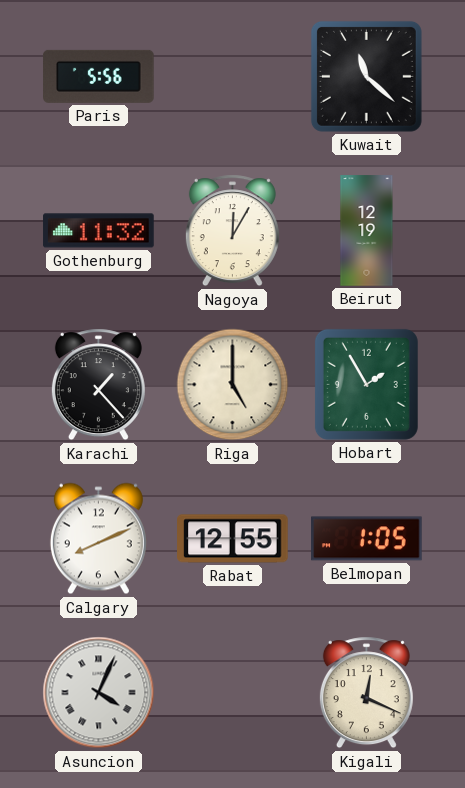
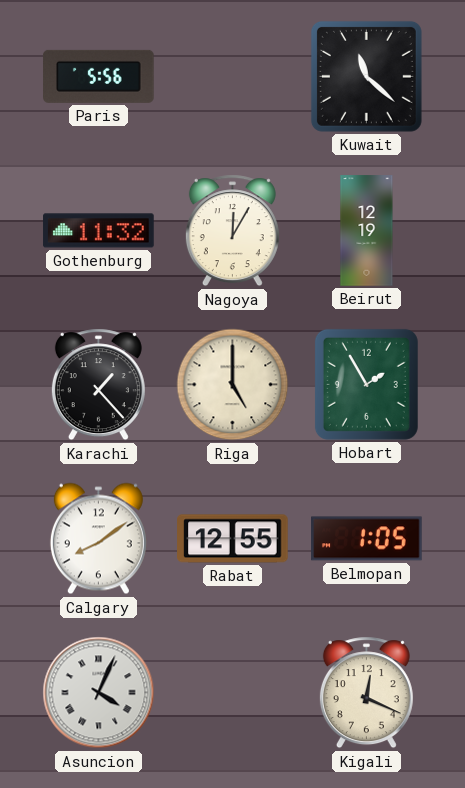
Calgary: 8:11 -> 8:09
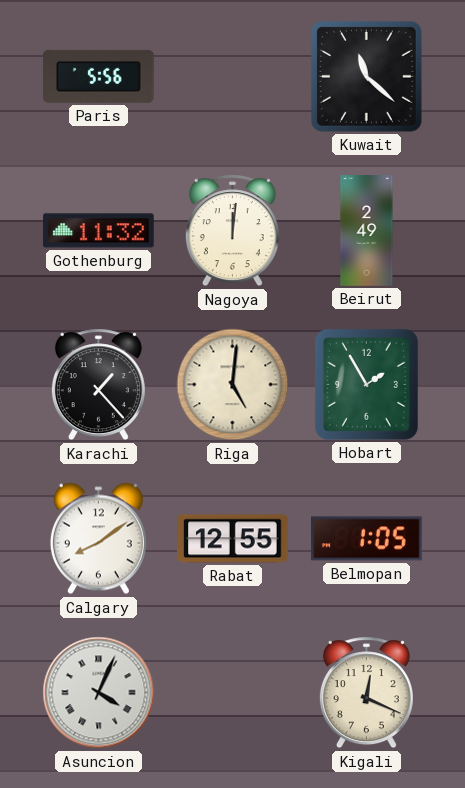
Nagoya: 12:05 -> 12:01
Beirut: 12:19 -> 2:49
Riga: 5:00 -> 5:01
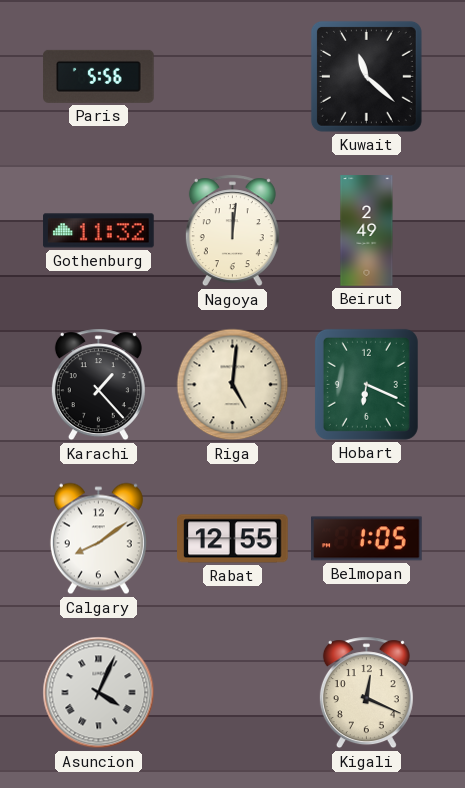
Hobart: 1:55 -> 6:19
